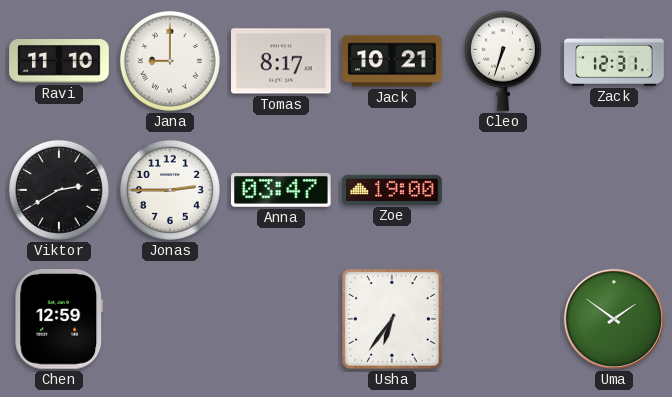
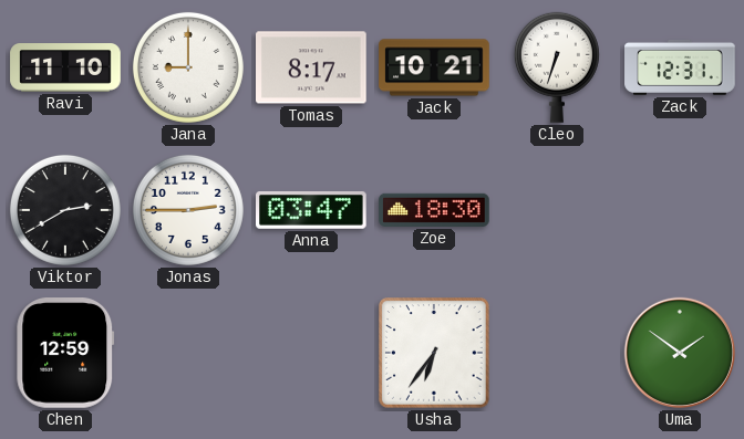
Zoe: 19:00 -> 18:30
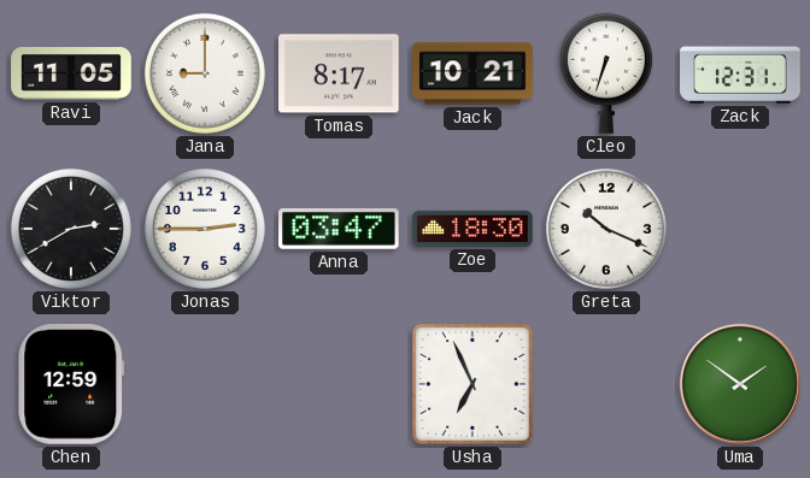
Ravi: 11:10 -> 11:05
Greta: none -> 10:19
Usha: 6:36 -> 6:56
